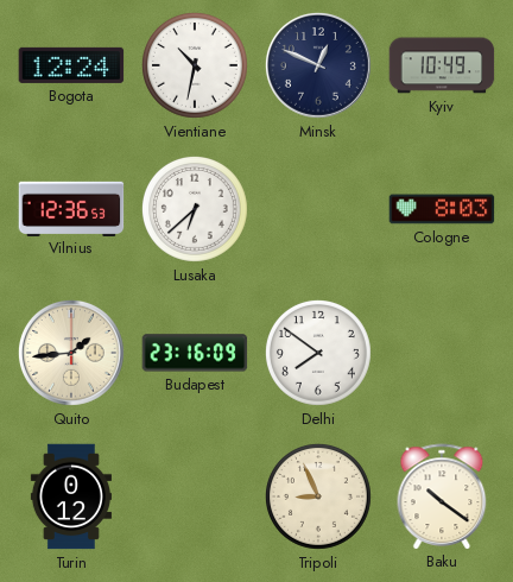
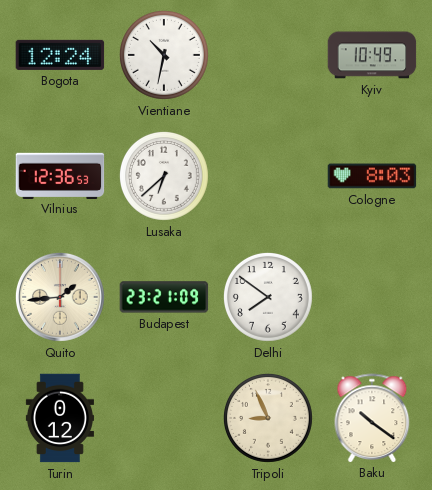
Minsk: 12:49 -> none
Budapest: 23:16 -> 23:21
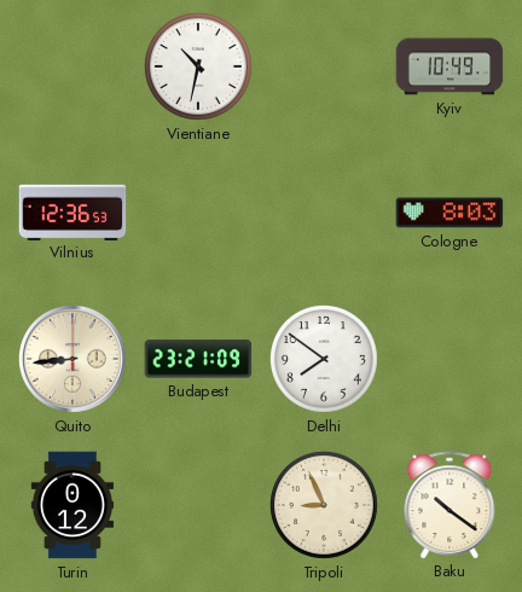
Bogota: 12:24 -> none
Lusaka: 6:38 -> none
Quito: 1:44 -> 8:44
